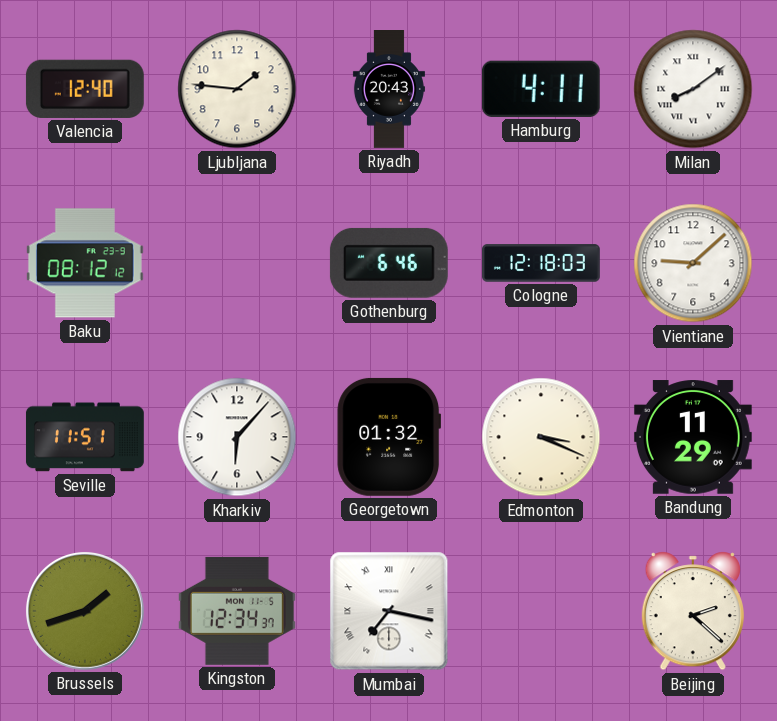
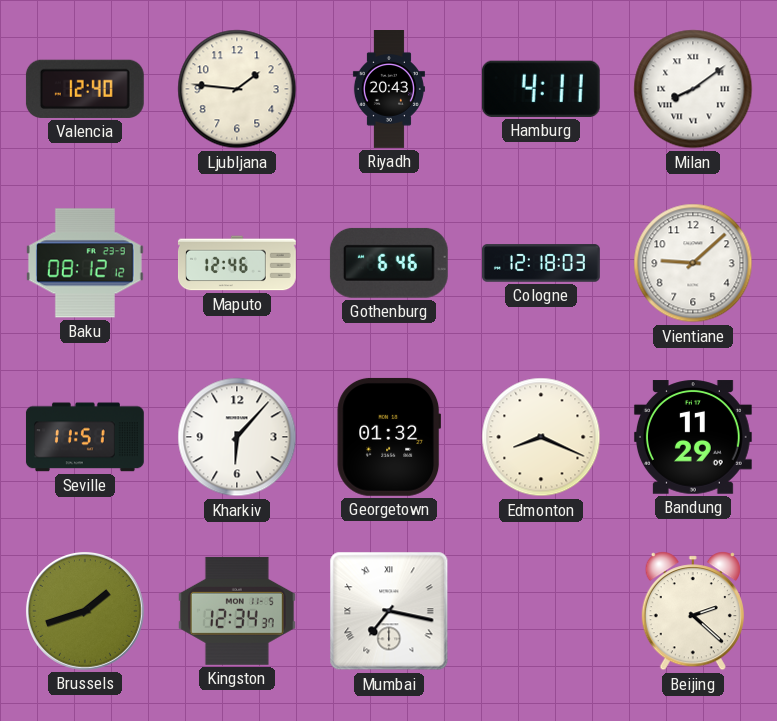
Maputo: none -> 12:46
Edmonton: 3:19 -> 8:19
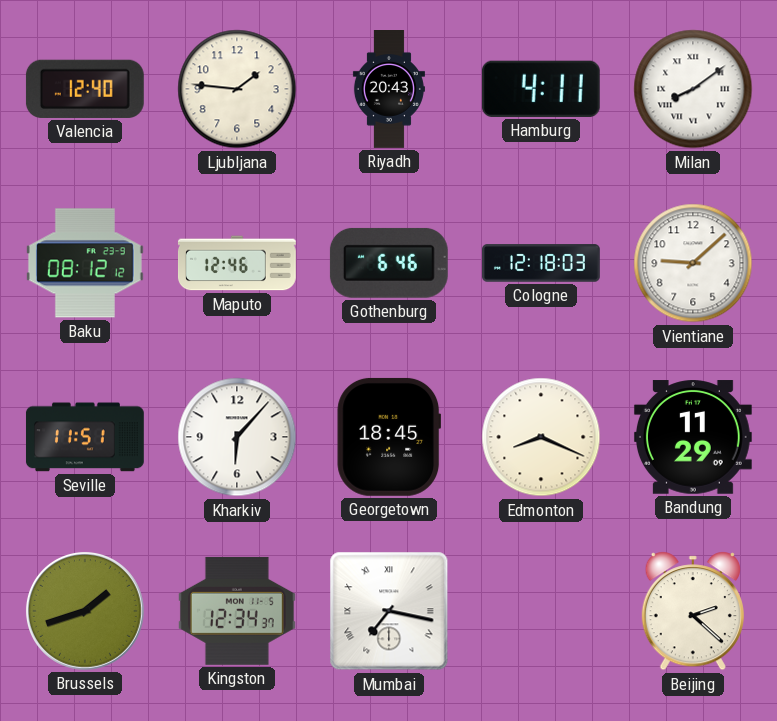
Georgetown: 01:32 -> 18:45
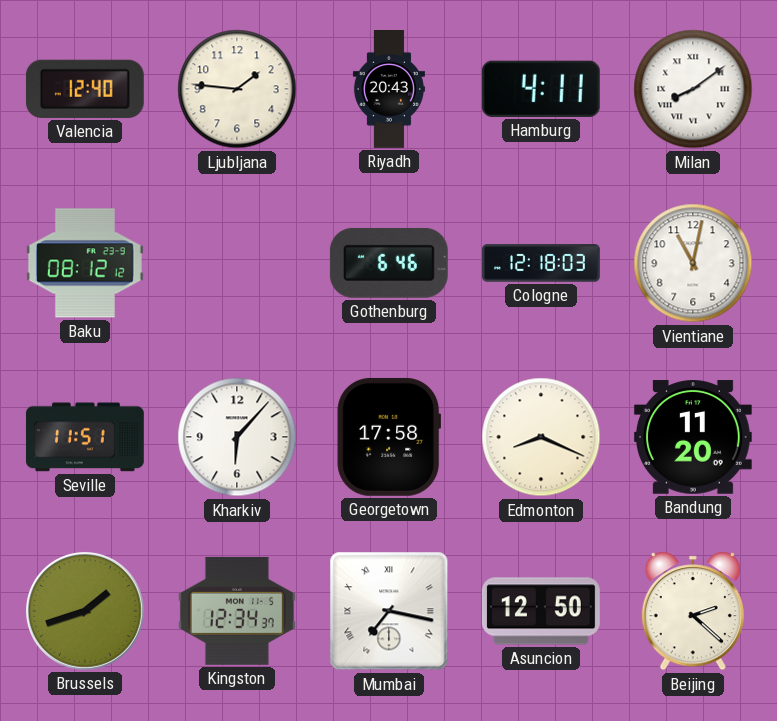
Maputo: 12:46 -> none
Vientiane: 9:08 -> 11:02
Georgetown: 18:45 -> 17:58
Bandung: 11:29 -> 11:20
Asuncion: none -> 12:50
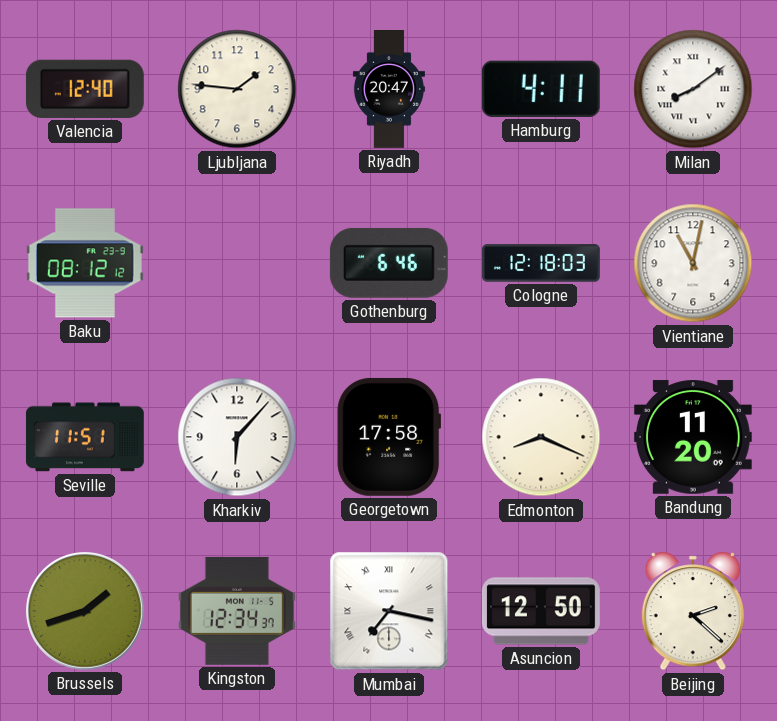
Riyadh: 20:43 -> 20:47
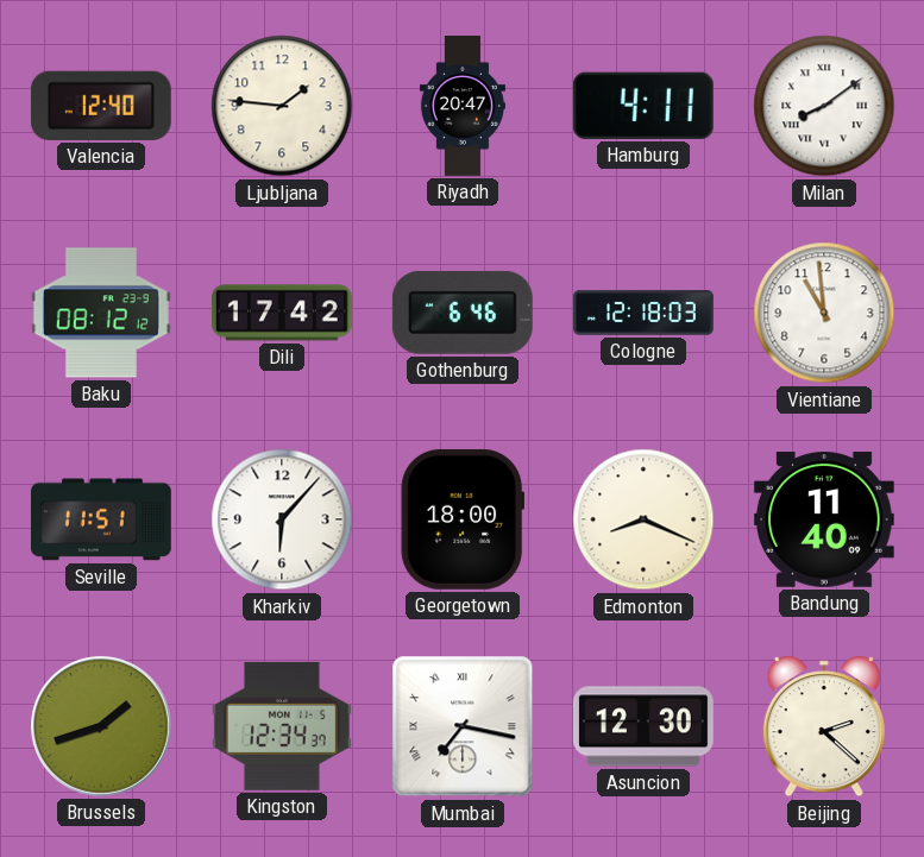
Dili: none -> 17:42
Vientiane: 11:02 -> 10:59
Georgetown: 17:58 -> 18:00
Bandung: 11:20 -> 11:40
Asuncion: 12:50 -> 12:30
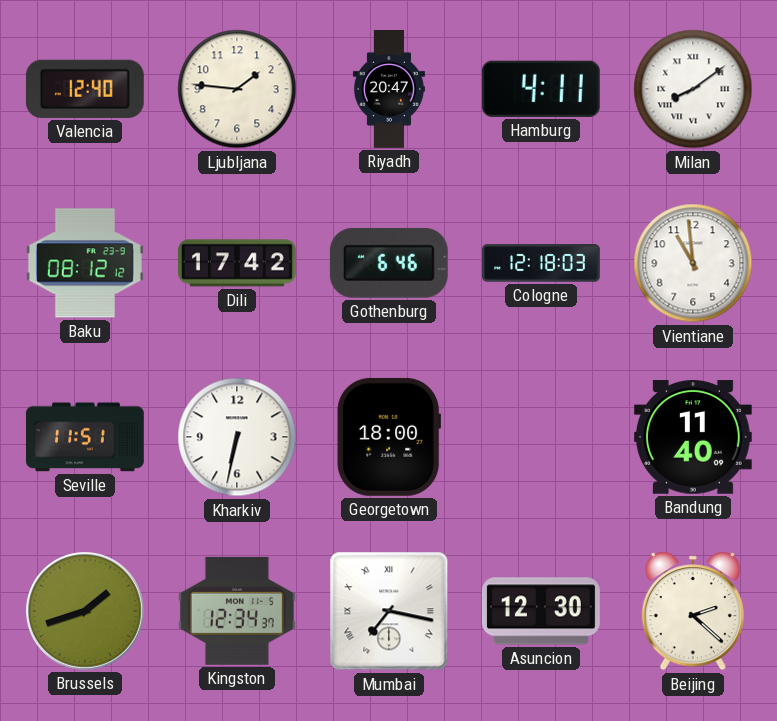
Kharkiv: 6:07 -> 6:32
Edmonton: 8:19 -> none
